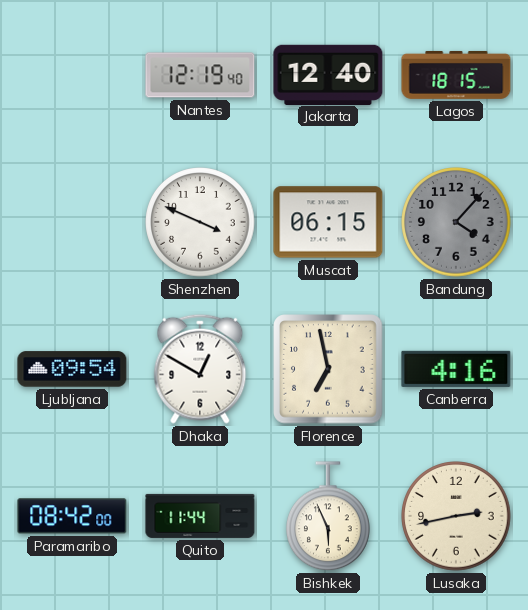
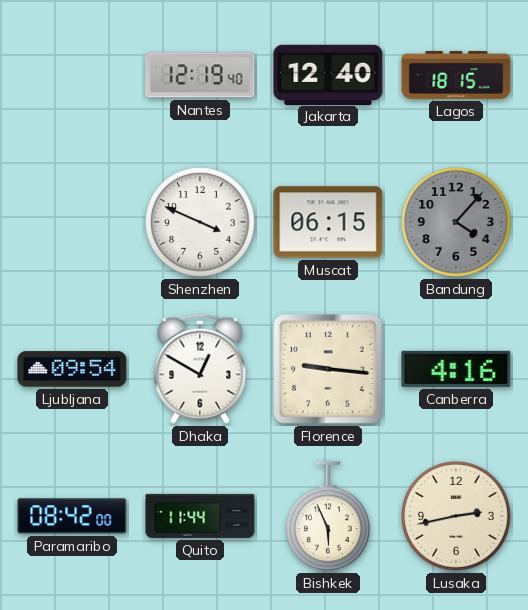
Florence: 6:58 -> 9:16
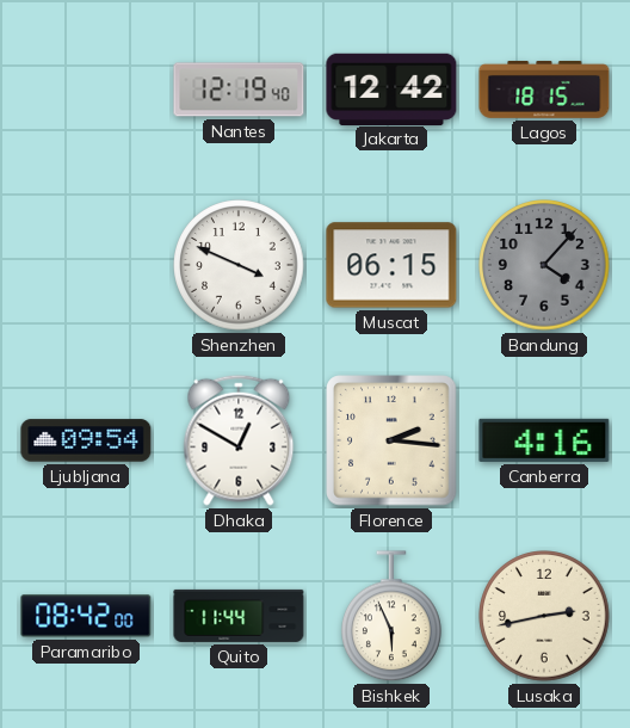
Jakarta: 12:40 -> 12:42
Florence: 9:16 -> 2:16
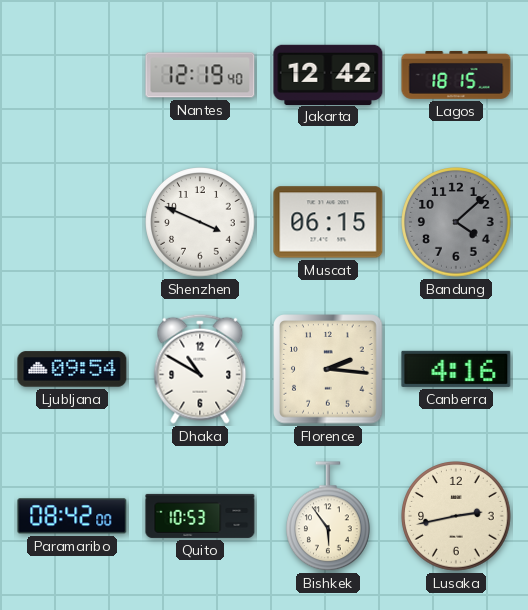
Bandung: 4:07 -> 4:08
Dhaka: 12:50 -> 10:50
Quito: 11:44 -> 10:53
Bishkek: 5:56 -> 5:54
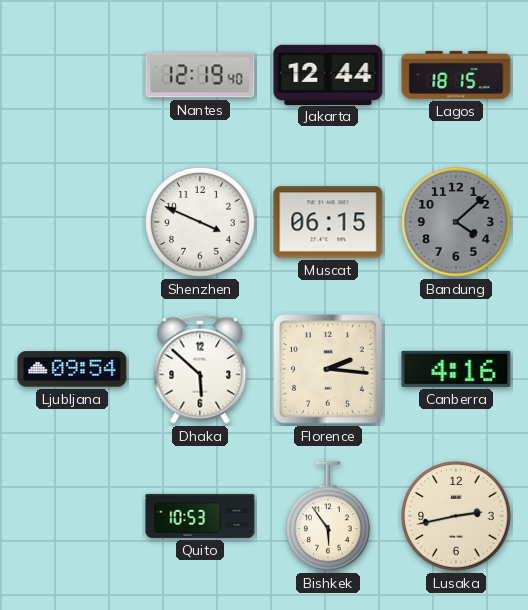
Jakarta: 12:42 -> 12:44
Dhaka: 10:50 -> 5:52
Paramaribo: 08:42 -> none
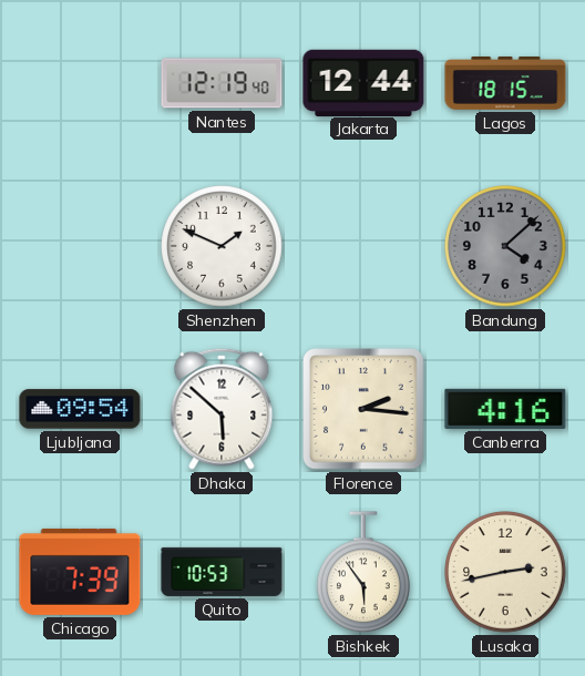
Shenzhen: 3:49 -> 1:49
Muscat: 06:15 -> none
Chicago: none -> 7:39
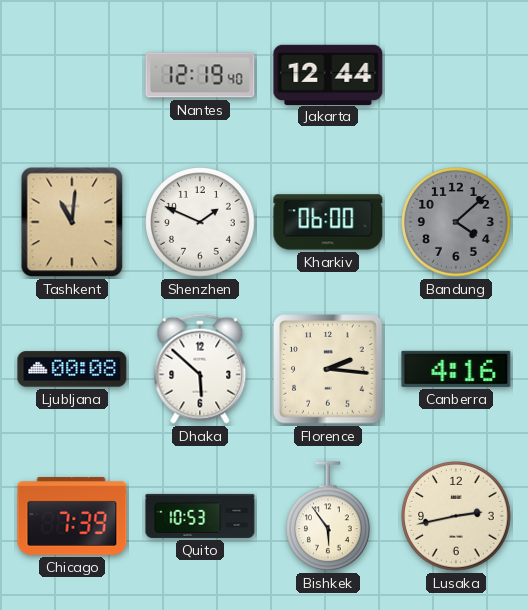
Lagos: 18:15 -> none
Tashkent: none -> 11:01
Kharkiv: none -> 06:00
Ljubljana: 09:54 -> 00:08
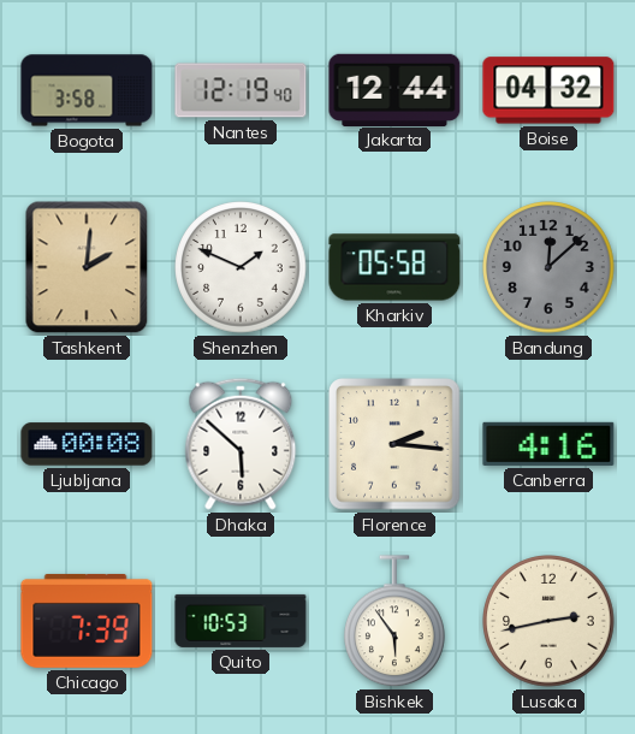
Bogota: none -> 3:58
Boise: none -> 04:32
Tashkent: 11:01 -> 2:01
Kharkiv: 06:00 -> 05:58
Bandung: 4:08 -> 12:08
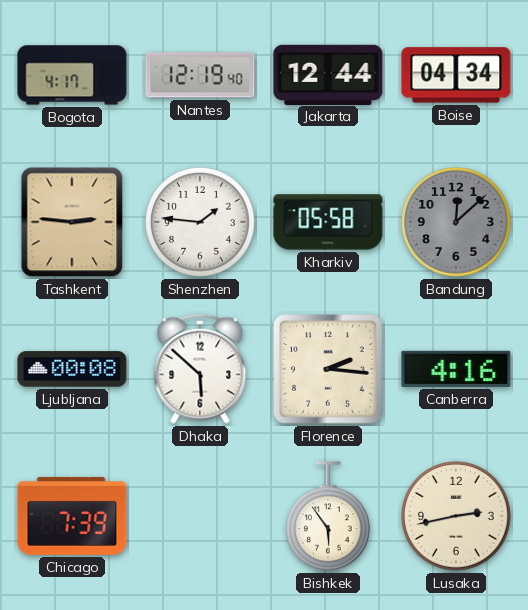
Bogota: 3:58 -> 4:17
Boise: 04:32 -> 04:34
Tashkent: 2:01 -> 2:46
Shenzhen: 1:49 -> 1:46
Quito: 10:53 -> none
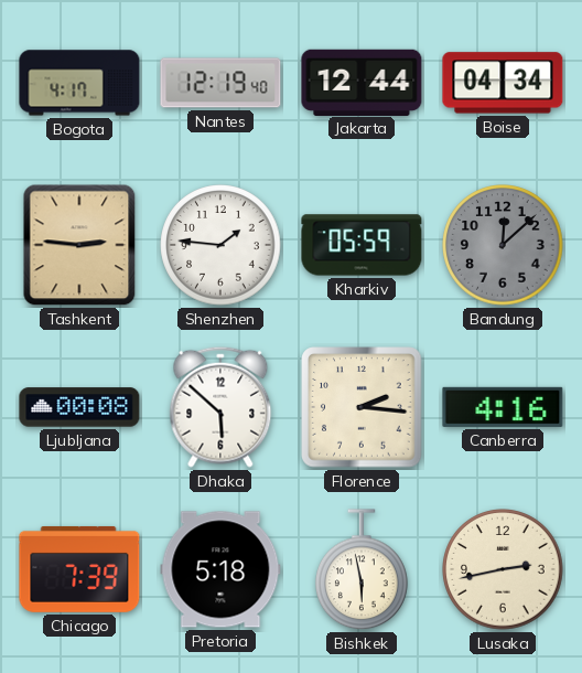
Kharkiv: 05:58 -> 05:59
Pretoria: none -> 5:18
Bishkek: 5:54 -> 5:58
